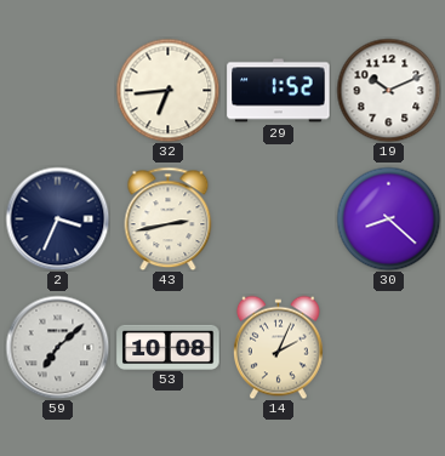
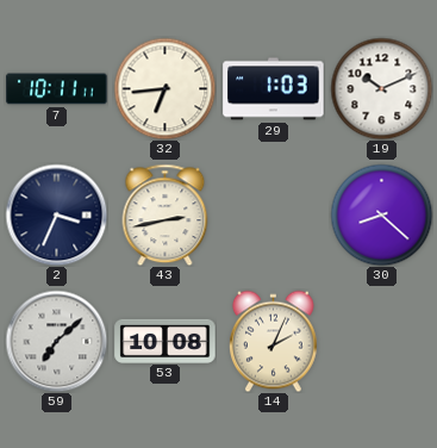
7: none -> 10:11
29: 1:52 -> 1:03
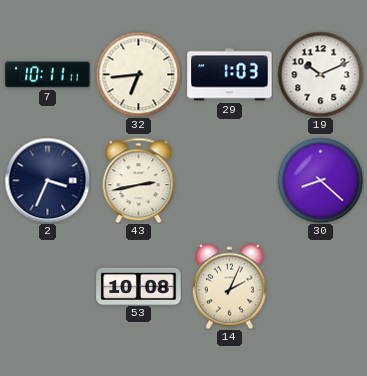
59: 7:08 -> none
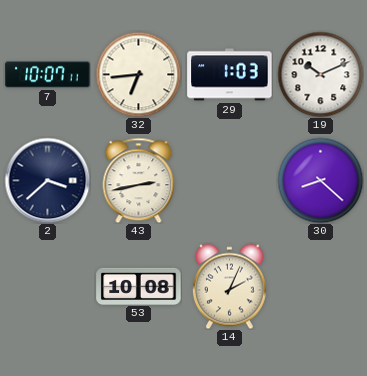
7: 10:11 -> 10:07
2: 3:34 -> 3:38
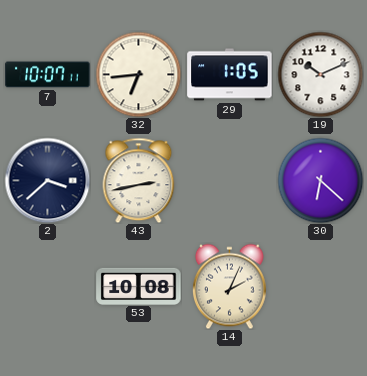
29: 1:03 -> 1:05
30: 8:22 -> 6:22
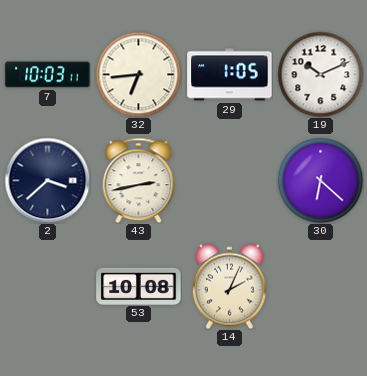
7: 10:07 -> 10:03
